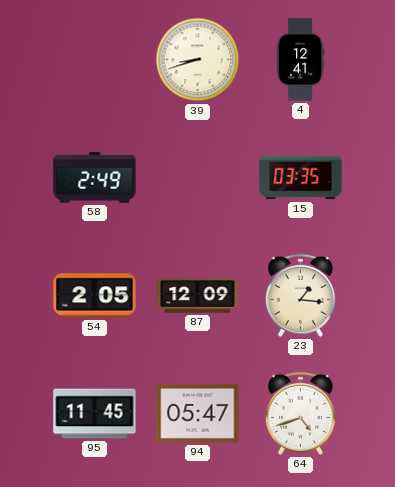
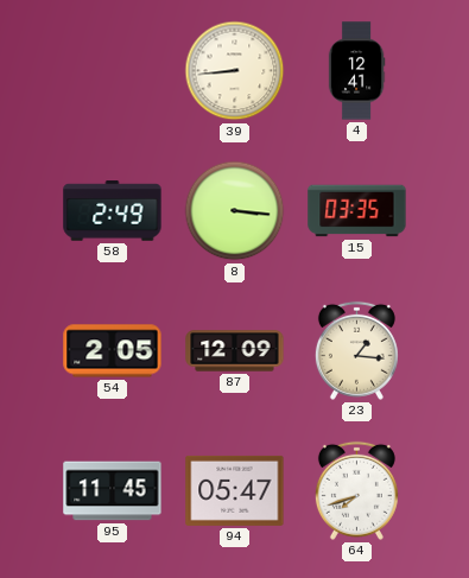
39: 8:42 -> 8:44
8: none -> 3:16
64: 4:42 -> 7:42
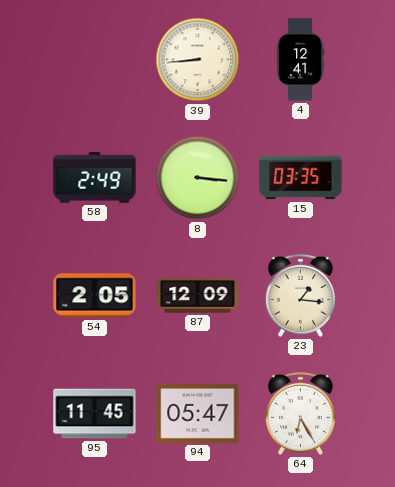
64: 7:42 -> 6:25
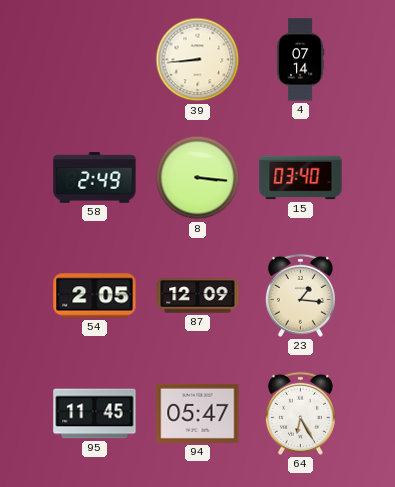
4: 12:41 -> 07:14
15: 03:35 -> 03:40
